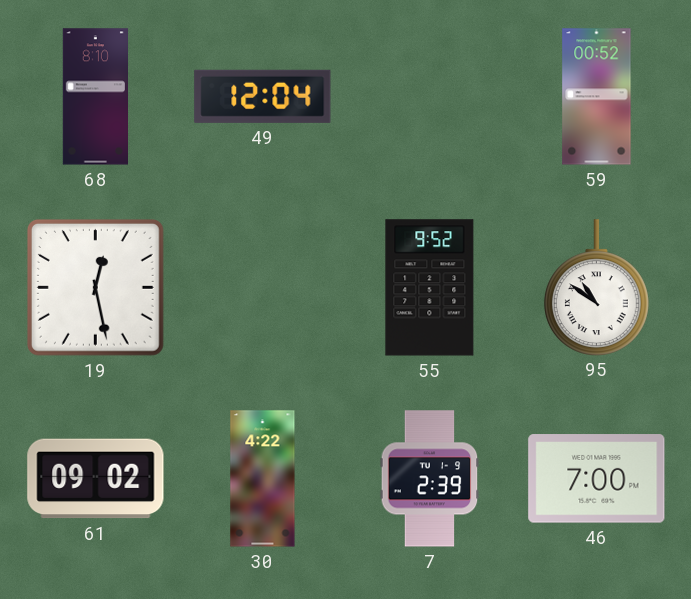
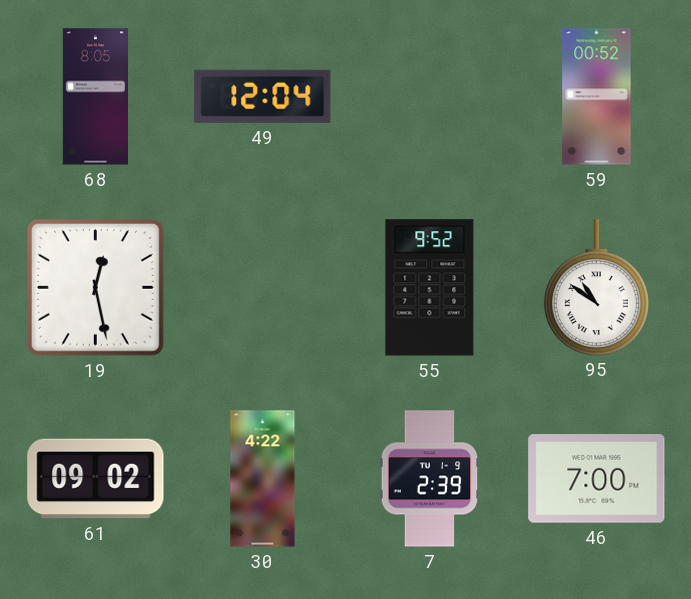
68: 8:10 -> 8:05
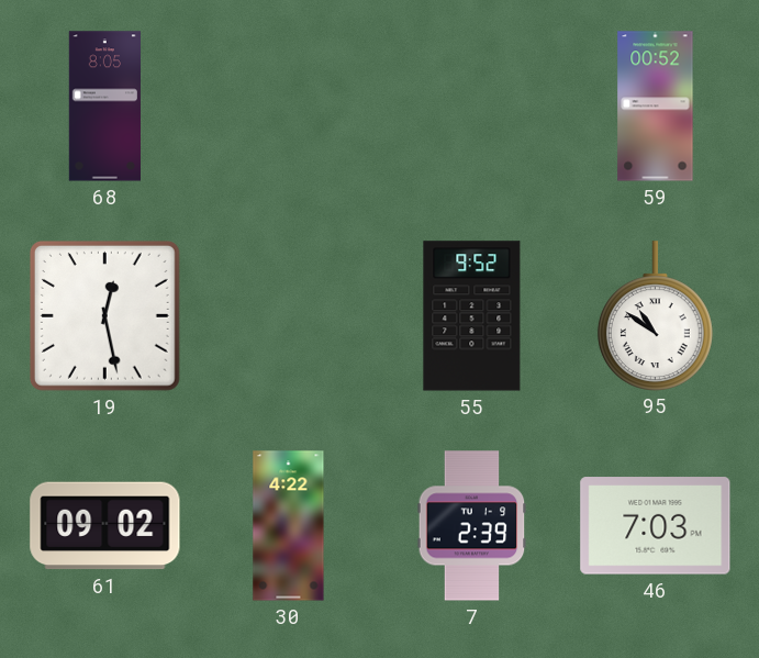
49: 12:04 -> none
46: 7:00 -> 7:03
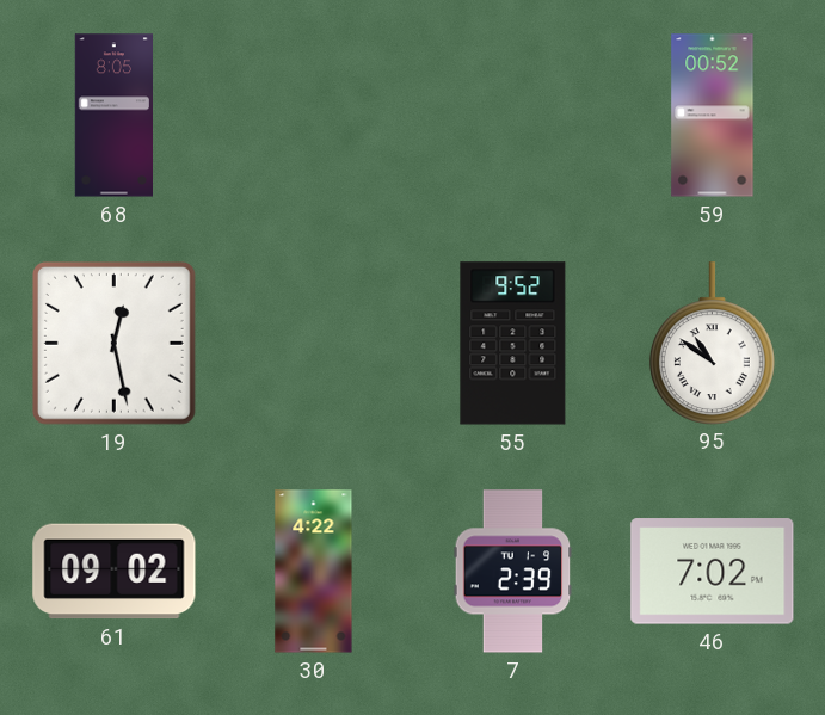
46: 7:03 -> 7:02
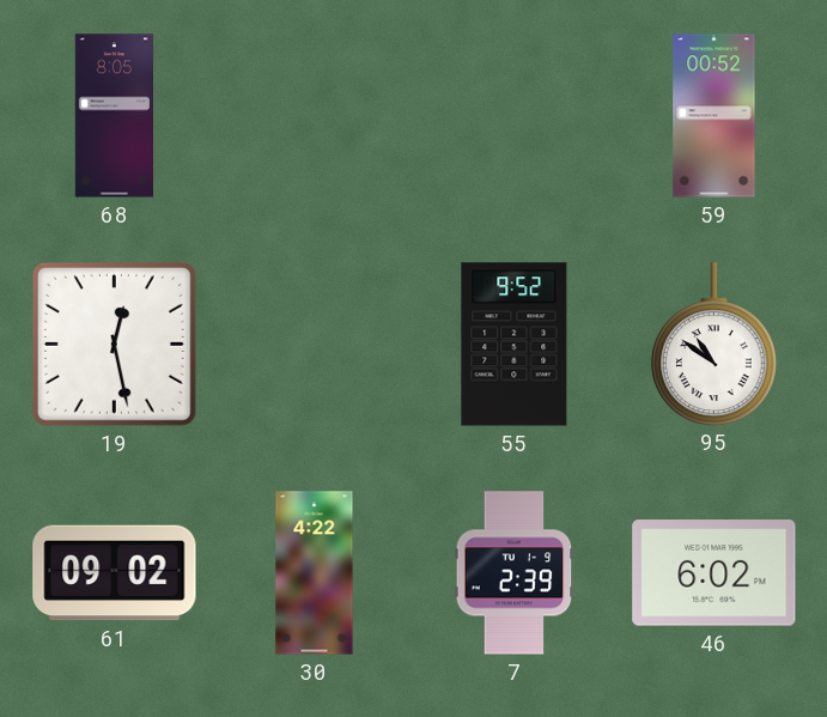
46: 7:02 -> 6:02
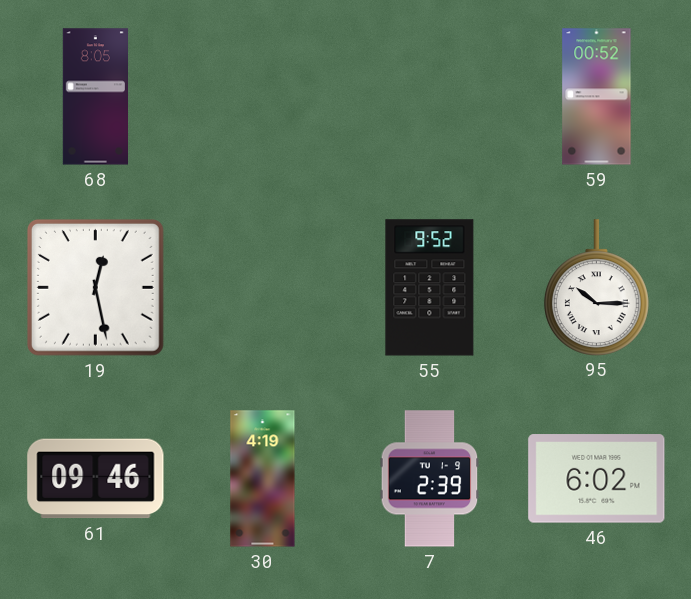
95: 10:51 -> 10:15
61: 09:02 -> 09:46
30: 4:22 -> 4:19
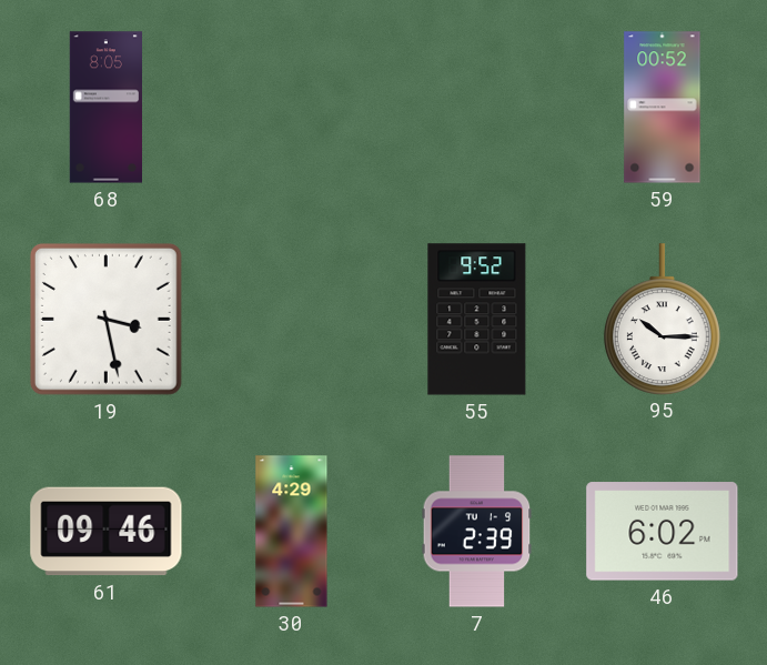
19: 12:28 -> 3:28
30: 4:19 -> 4:29
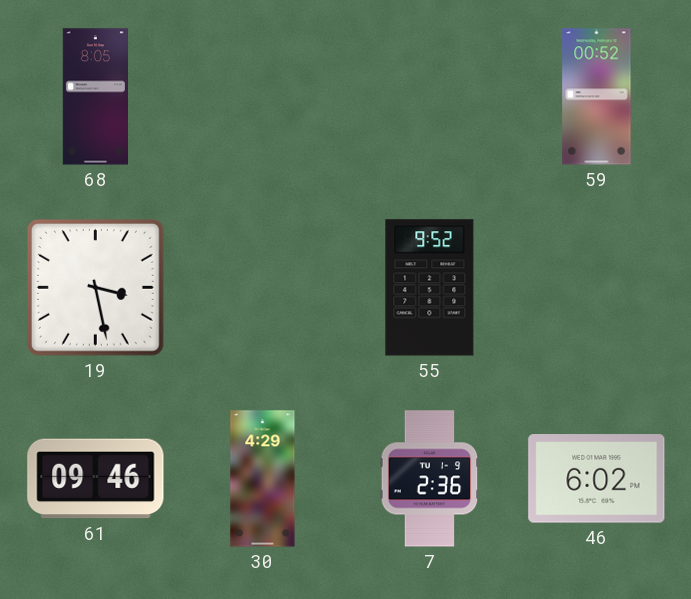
95: 10:15 -> none
7: 2:39 -> 2:36
